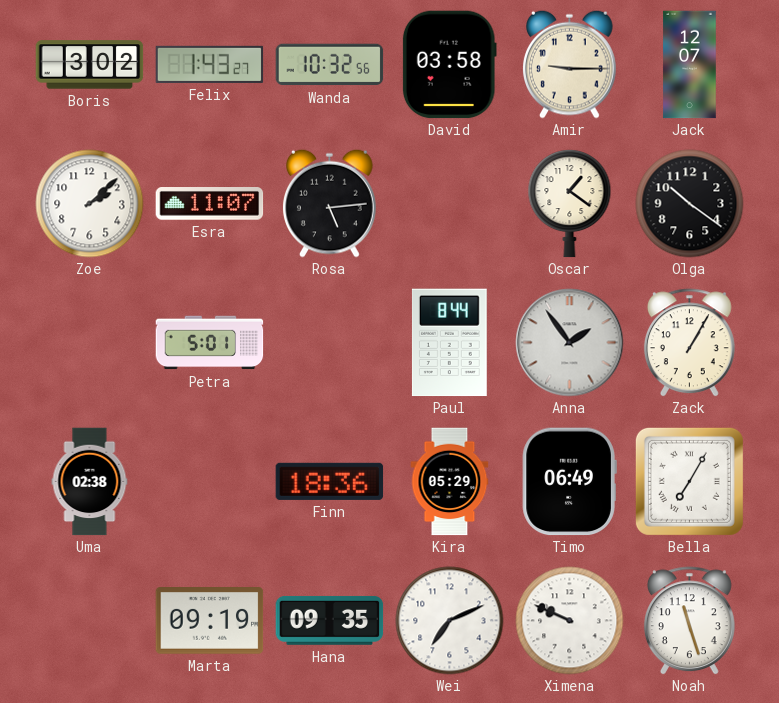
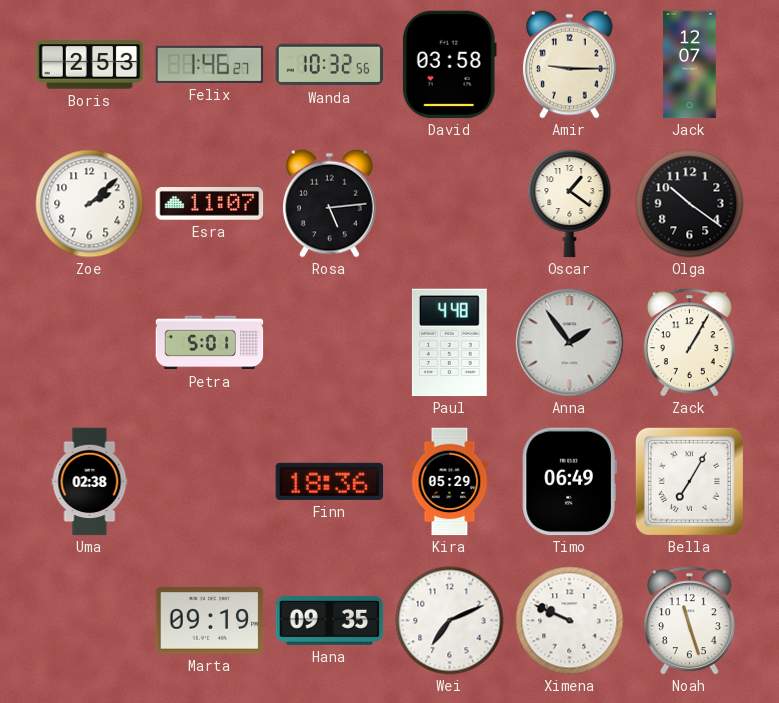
Boris: 3:02 -> 2:53
Felix: 1:43 -> 1:46
Paul: 8:44 -> 4:48
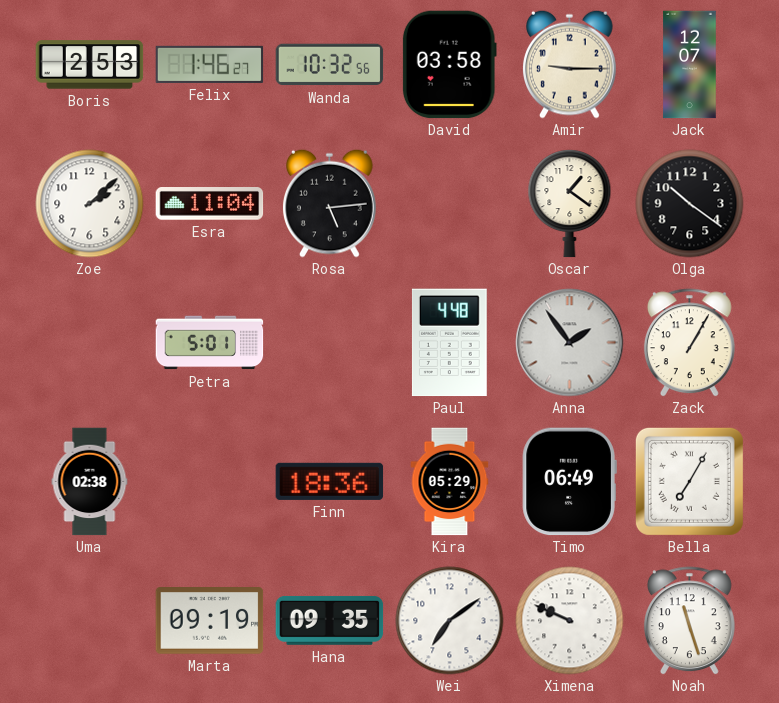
Esra: 11:07 -> 11:04
Wei: 7:11 -> 7:09
